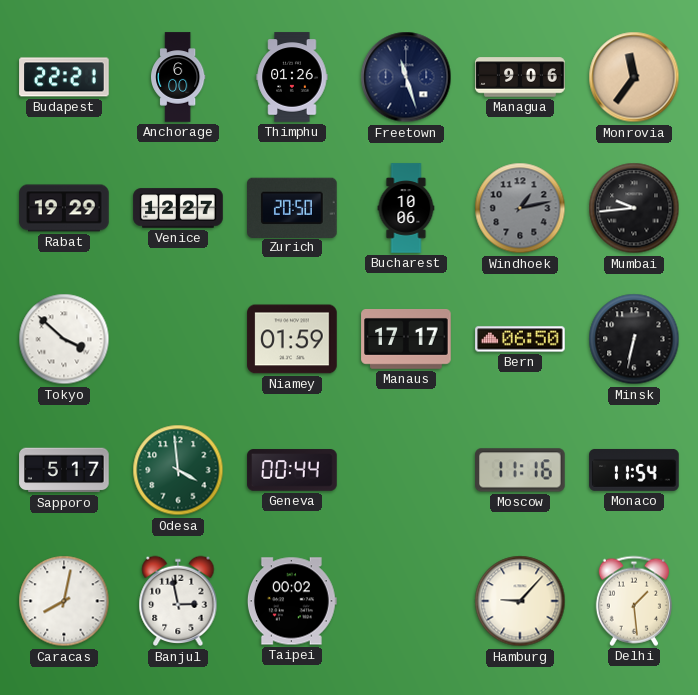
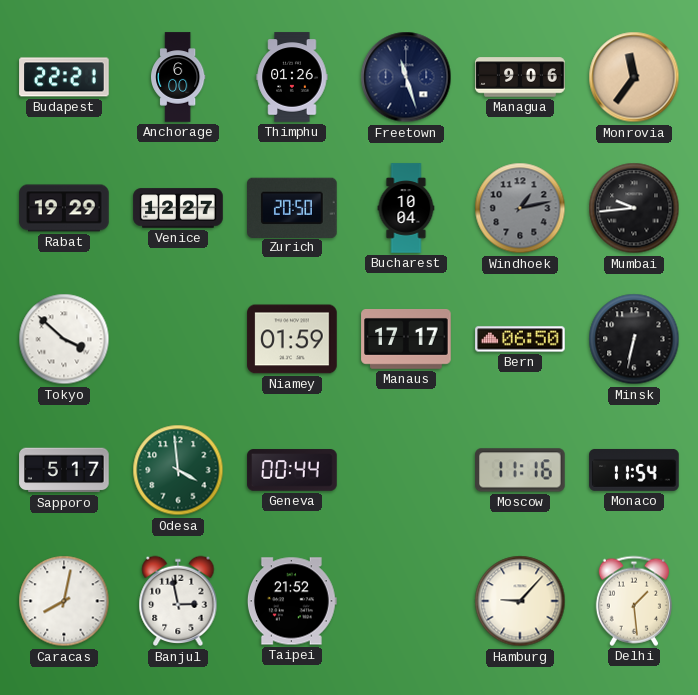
Bucharest: 10:06 -> 10:04
Taipei: 00:02 -> 21:52
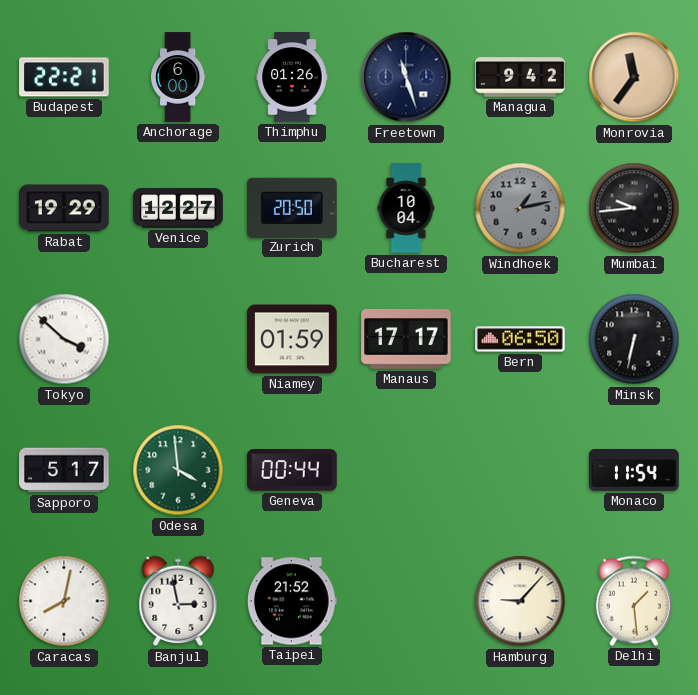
Managua: 9:06 -> 9:42
Moscow: 11:16 -> none
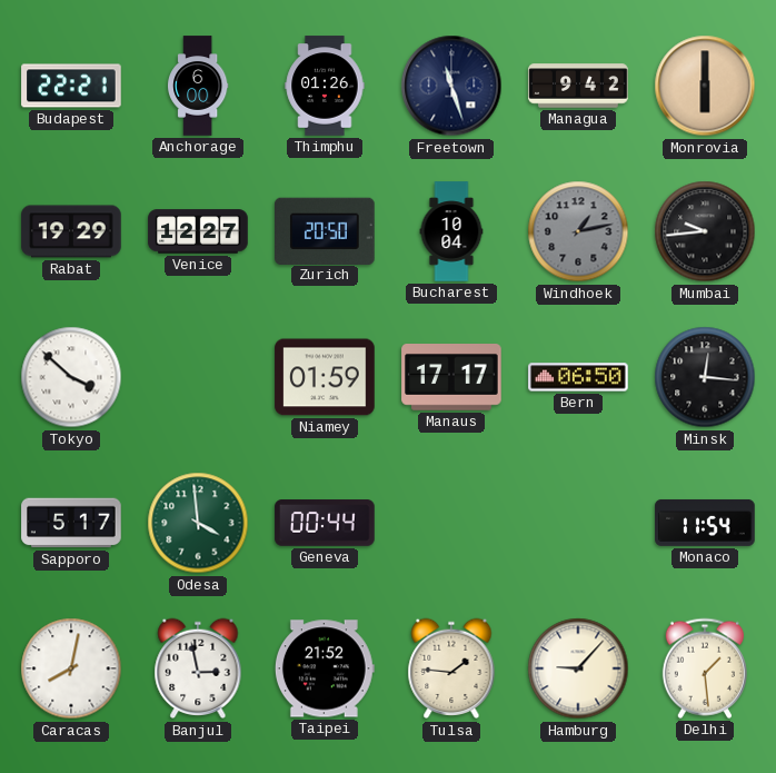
Monrovia: 11:36 -> 6:00
Minsk: 6:32 -> 12:16
Tulsa: none -> 1:46
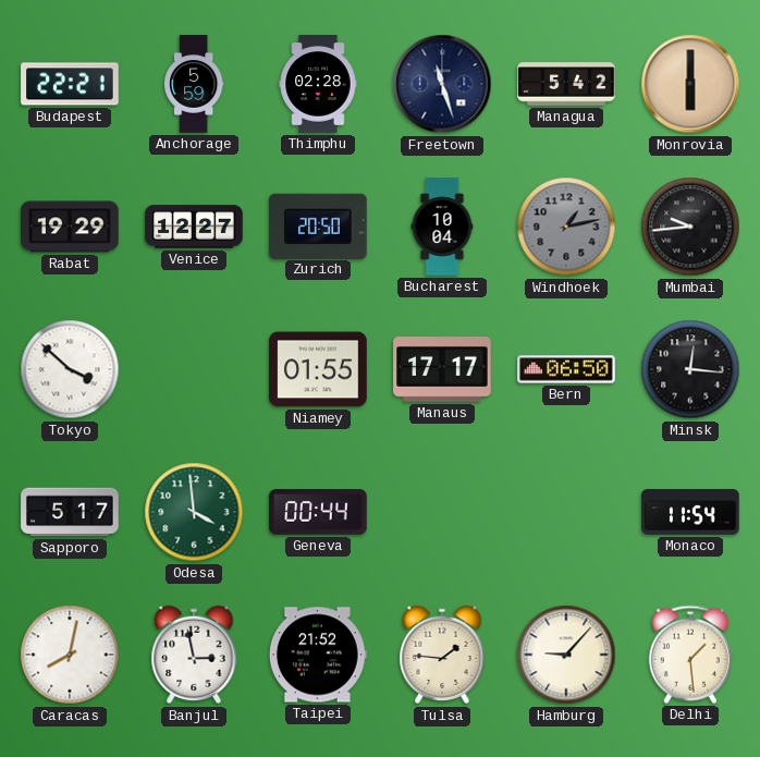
Anchorage: 6:00 -> 5:59
Thimphu: 01:26 -> 02:28
Managua: 9:42 -> 5:42
Niamey: 01:59 -> 01:55
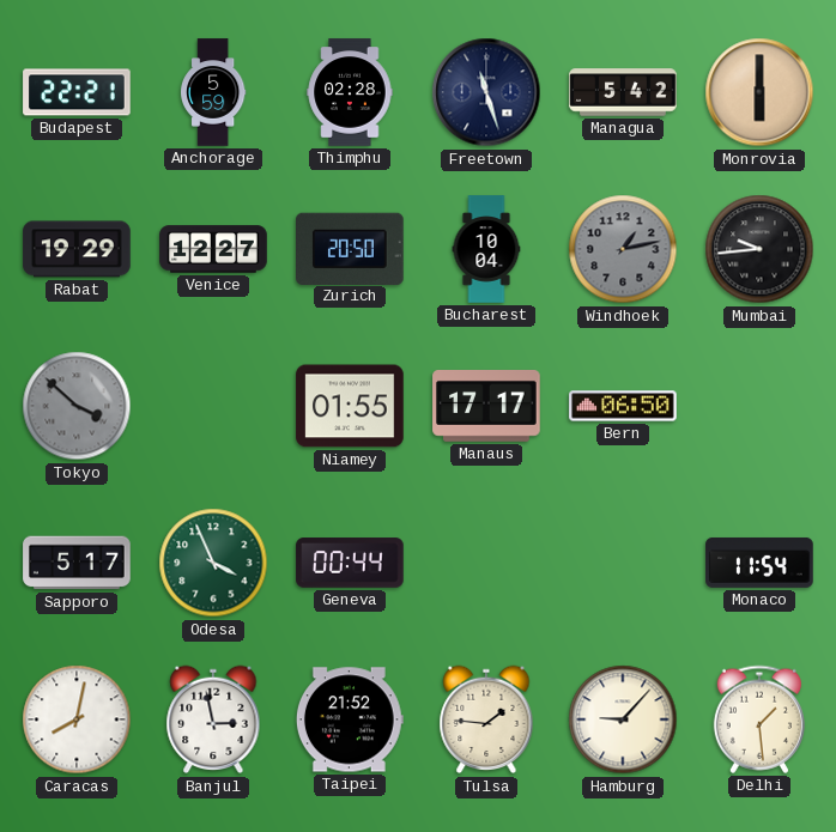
Tokyo dial: white -> grey
Minsk: 12:16 -> none
Odesa: 3:59 -> 3:56
